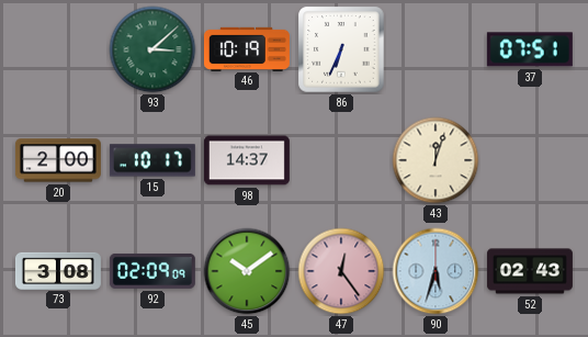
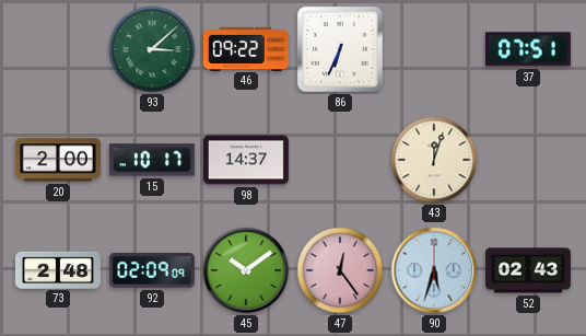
46: 10:19 -> 09:22
73: 3:08 -> 2:48
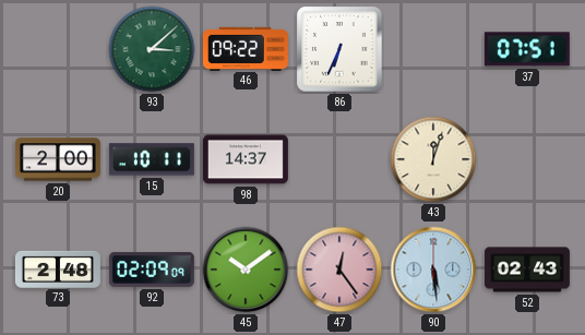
15: 10:17 -> 10:11
90: 5:33 -> 5:29
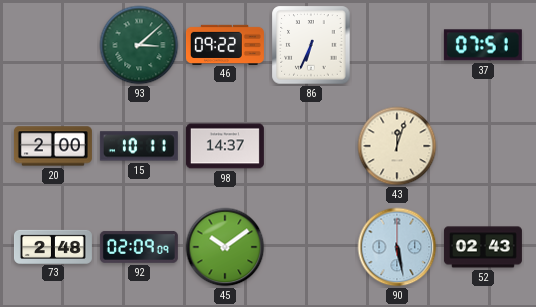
47: 12:24 -> none
90: 5:29 -> 5:28
